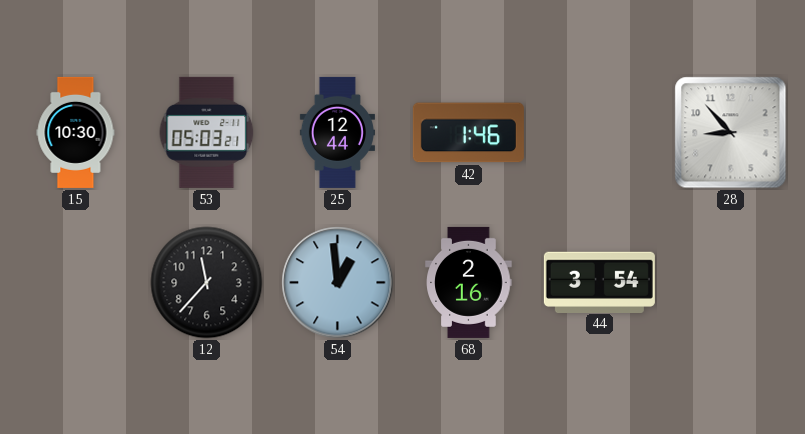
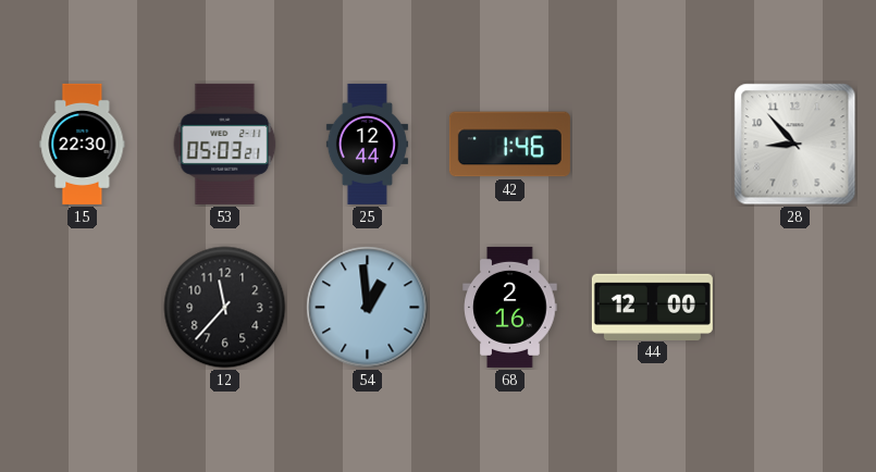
15: 10:30 -> 22:30
44: 3:54 -> 12:00
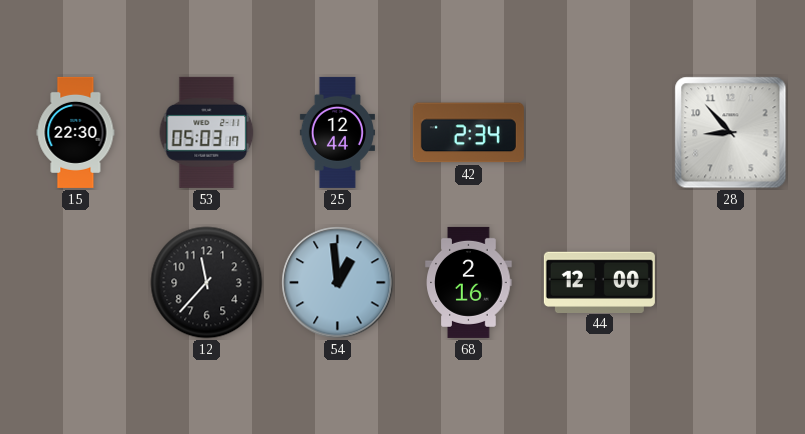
53: 05:03:21 -> 05:03:17
42: 1:46 -> 2:34
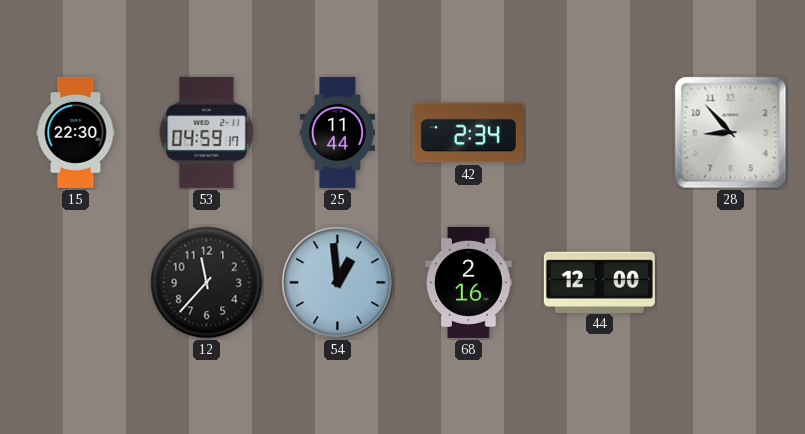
53: 05:03 -> 04:59
25: 12:44 -> 11:44
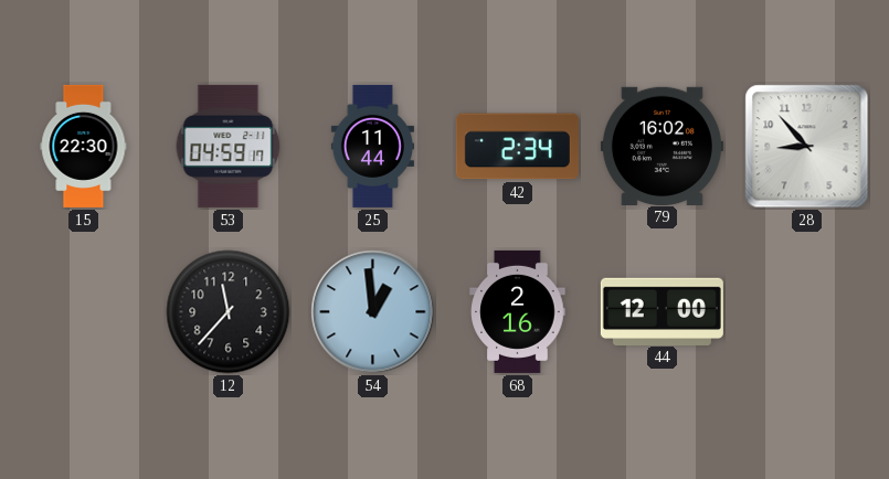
79: none -> 16:02
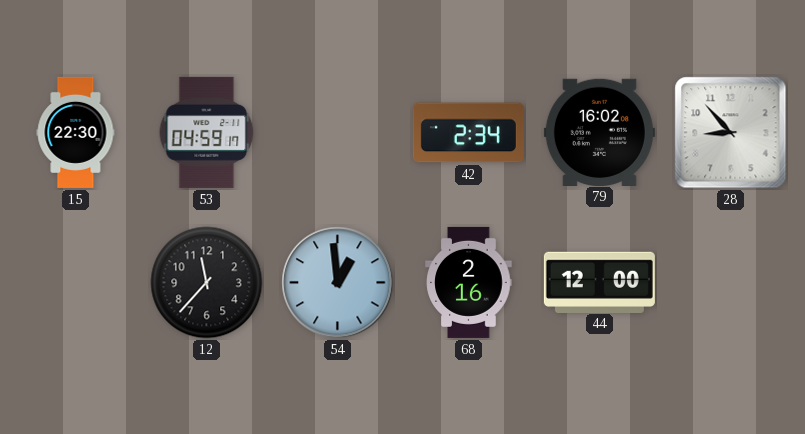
25: 11:44 -> none
